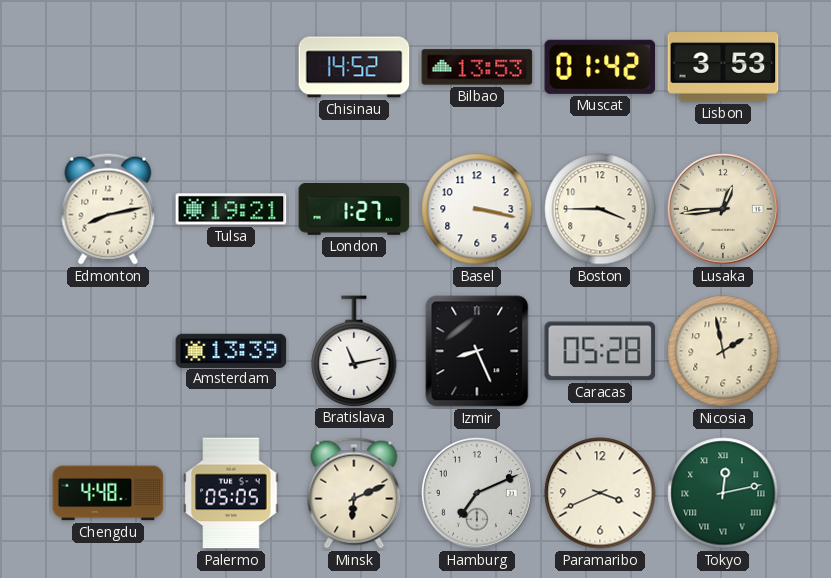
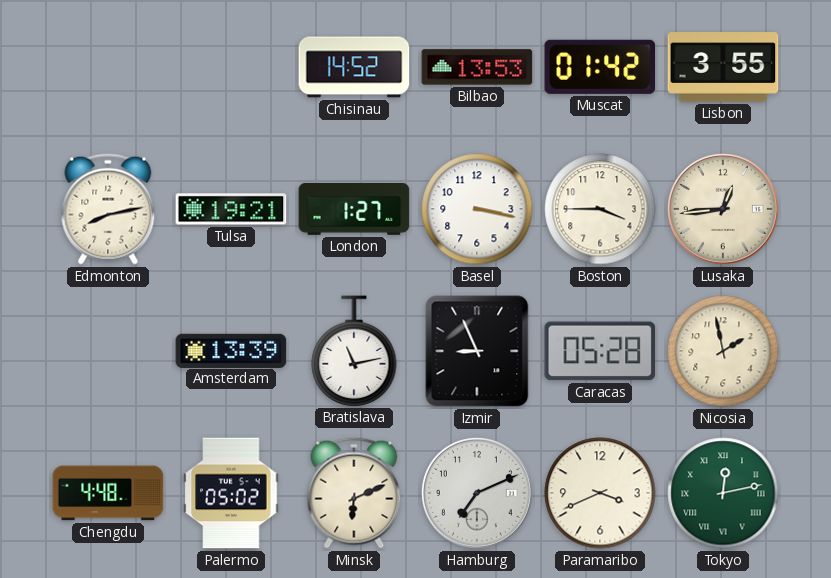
Lisbon: 3:53 -> 3:55
Izmir: 8:26 -> 8:56
Palermo: 05:05 -> 05:02
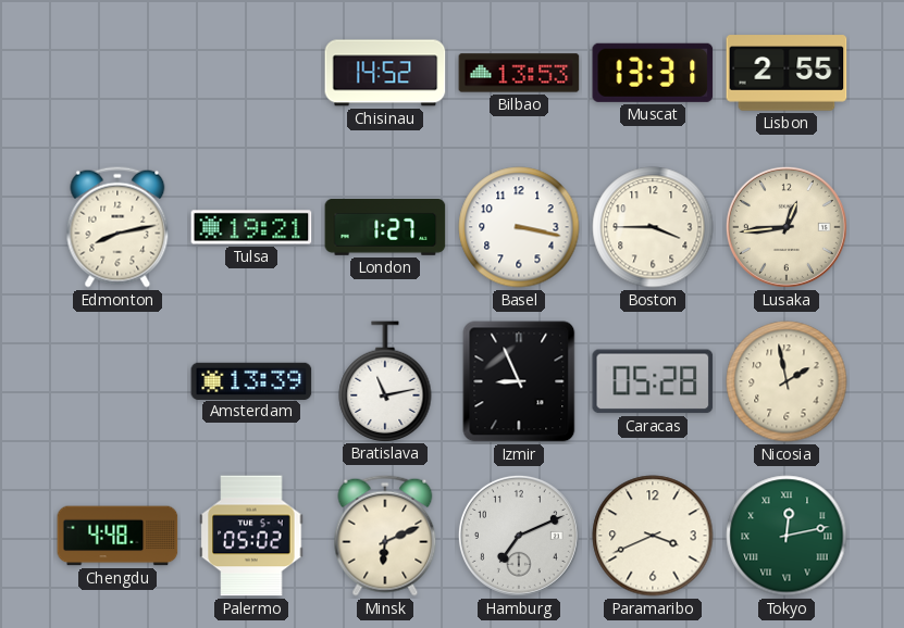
Muscat: 01:42 -> 13:31
Lisbon: 3:55 -> 2:55
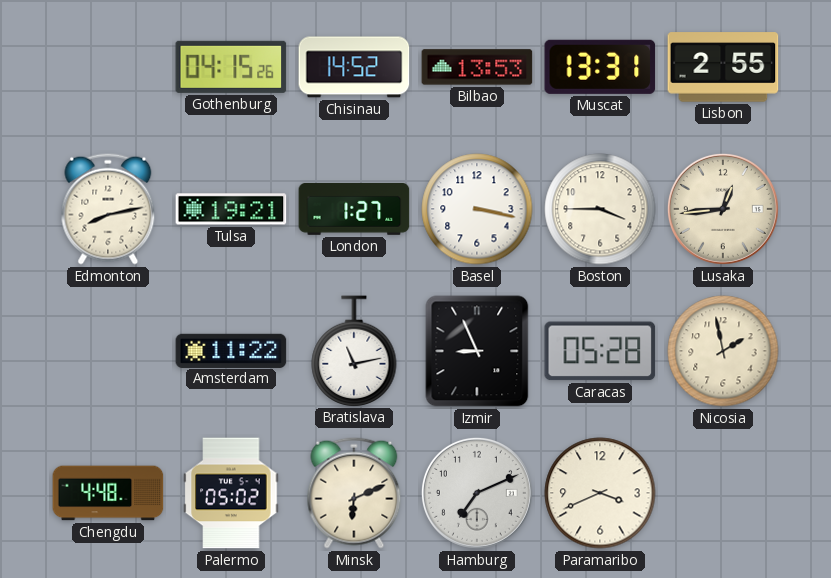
Gothenburg: none -> 04:15
Amsterdam: 13:39 -> 11:22
Tokyo: 12:13 -> none
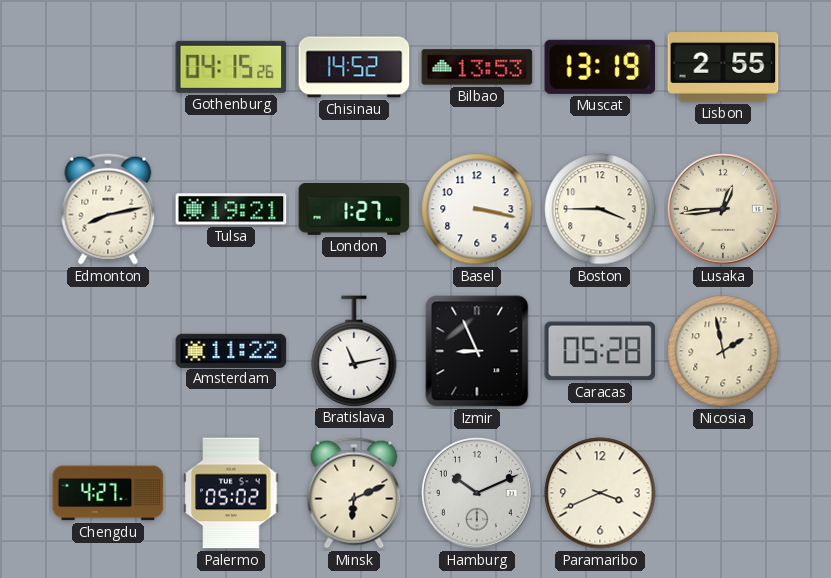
Muscat: 13:31 -> 13:19
Chengdu: 4:48 -> 4:27
Hamburg: 7:11 -> 10:11
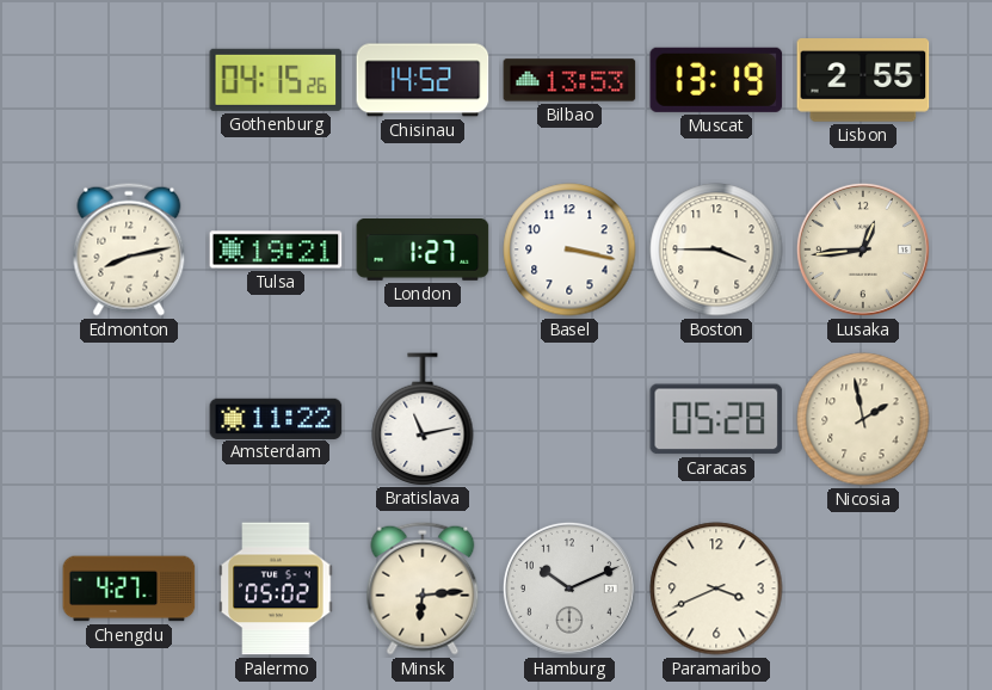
Izmir: 8:56 -> none
Minsk: 6:11 -> 6:14
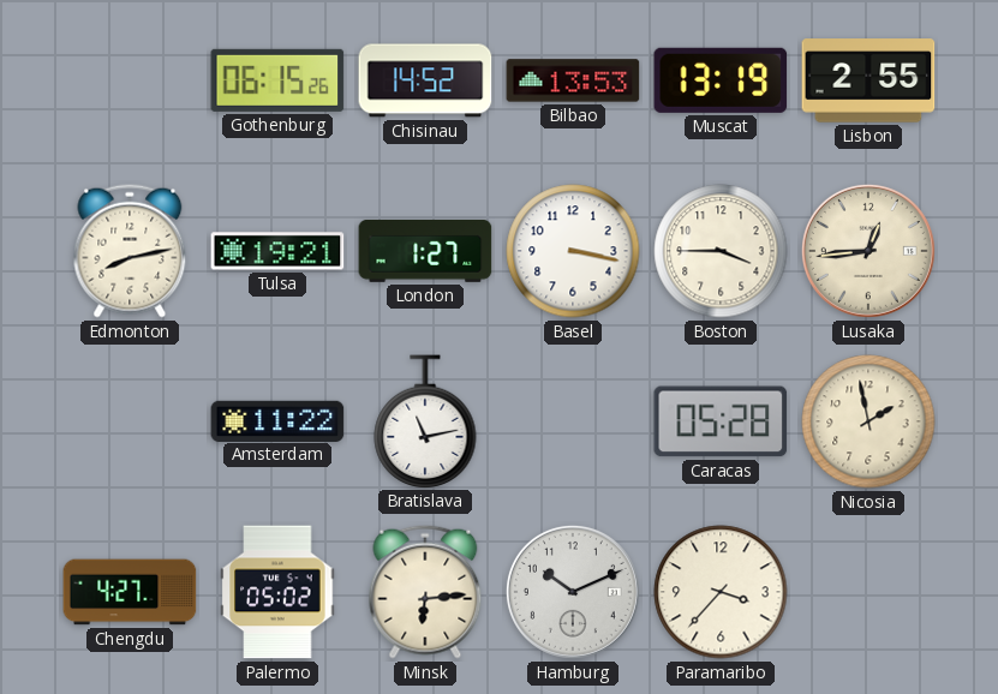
Gothenburg: 04:15 -> 06:15
Paramaribo: 3:41 -> 3:37
